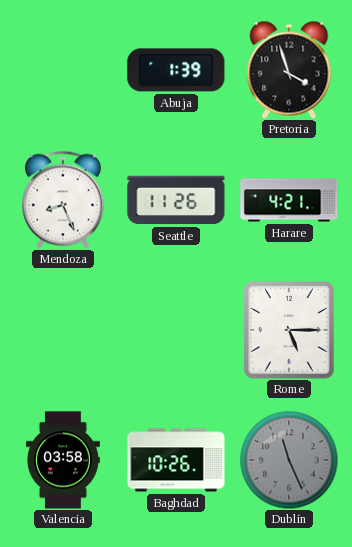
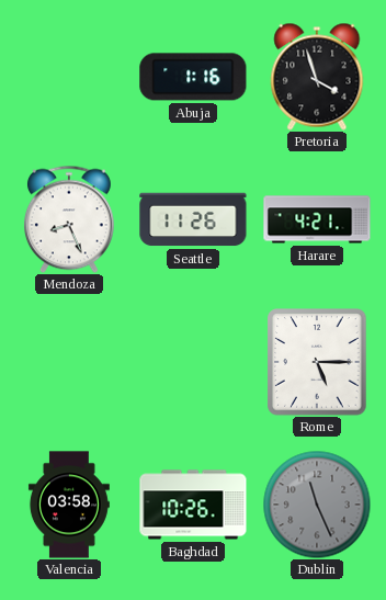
Abuja: 1:39 -> 1:16
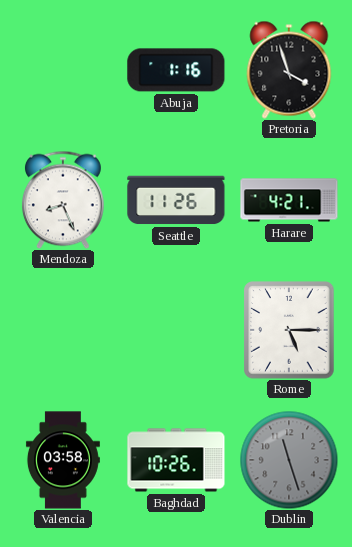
Dublin: 11:26 -> 11:27
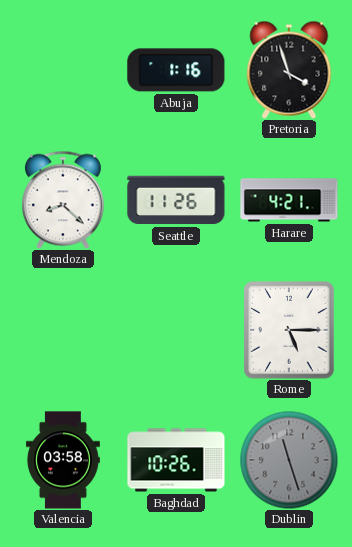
Mendoza: 8:26 -> 8:22
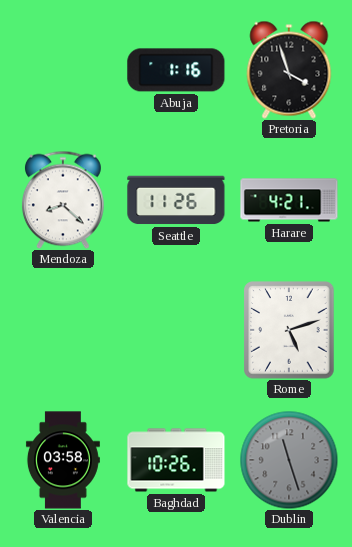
Rome: 5:15 -> 5:12
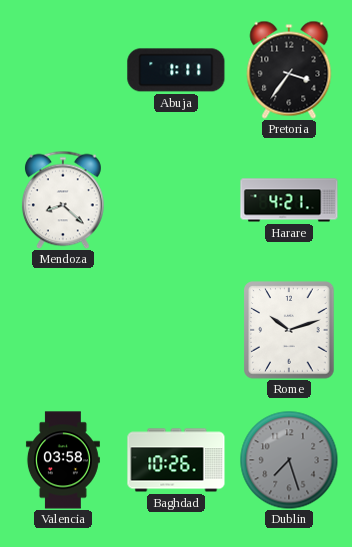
Abuja: 1:16 -> 1:11
Pretoria: 3:57 -> 3:36
Seattle: 11:26 -> none
Rome: 5:12 -> 10:12
Dublin: 11:27 -> 7:27
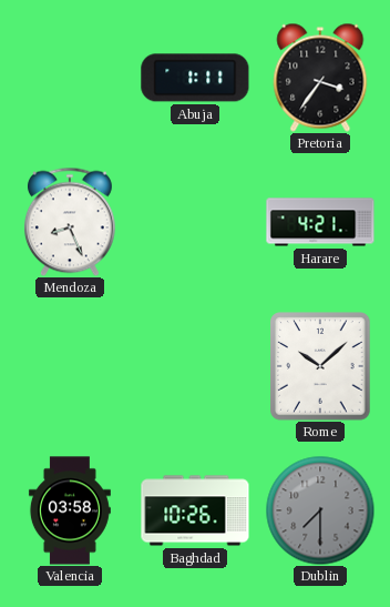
Mendoza: 8:22 -> 8:26
Rome: 10:12 -> 10:08
Dublin: 7:27 -> 7:30
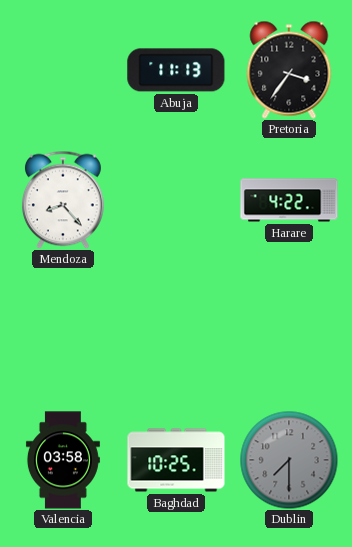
Abuja: 1:11 -> 11:13
Mendoza: 8:26 -> 8:23
Harare: 4:21 -> 4:22
Rome: 10:08 -> none
Baghdad: 10:26 -> 10:25
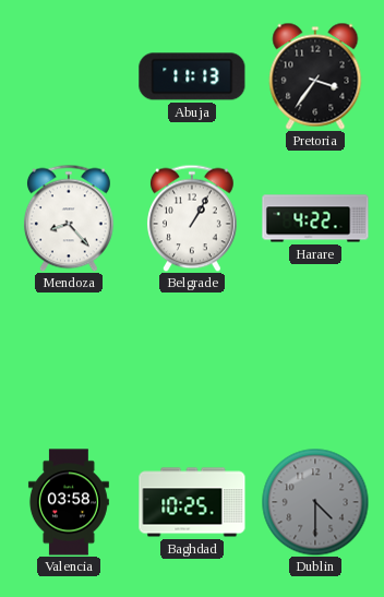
Belgrade: none -> 1:05
Dublin: 7:30 -> 4:30
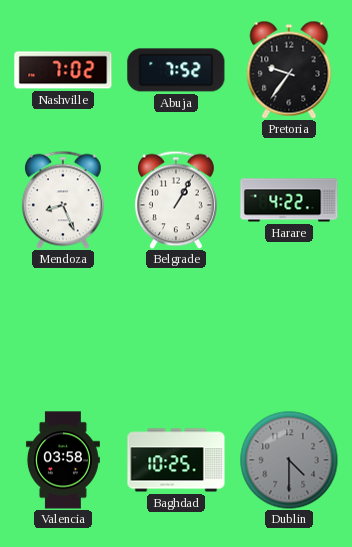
Nashville: none -> 7:02
Abuja: 11:13 -> 7:52
Pretoria: 3:36 -> 9:36
Mendoza: 8:23 -> 8:26
